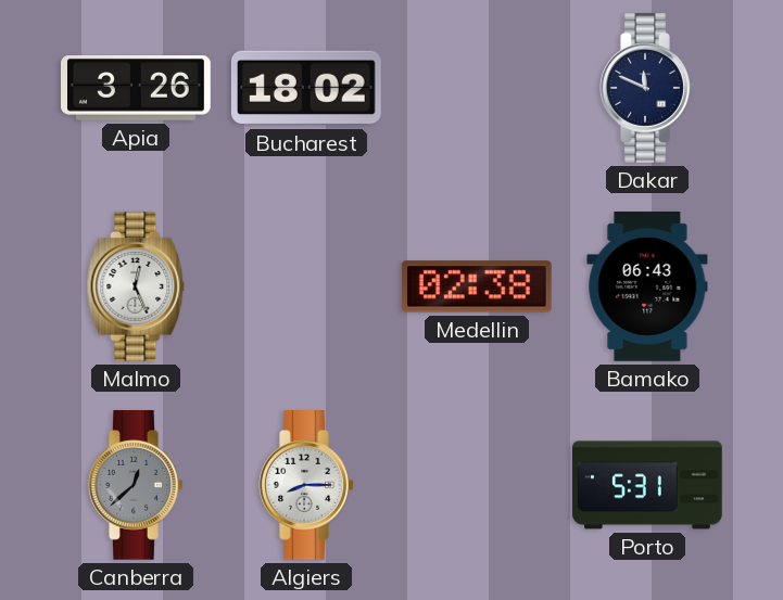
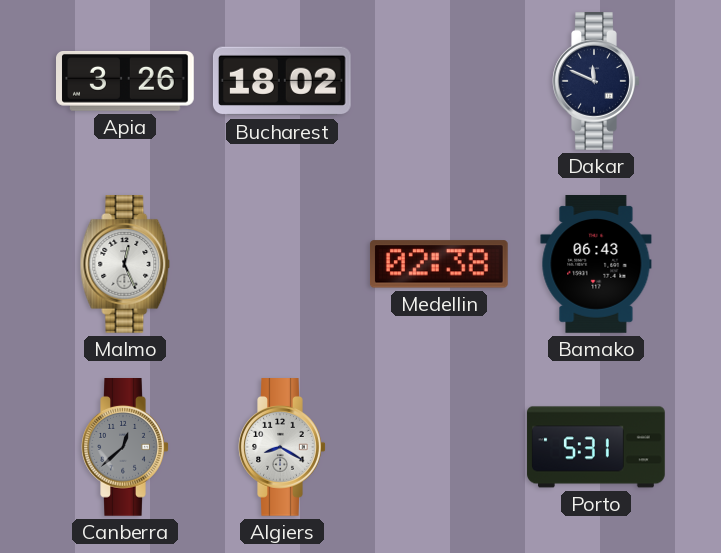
Algiers: 8:15 -> 8:20
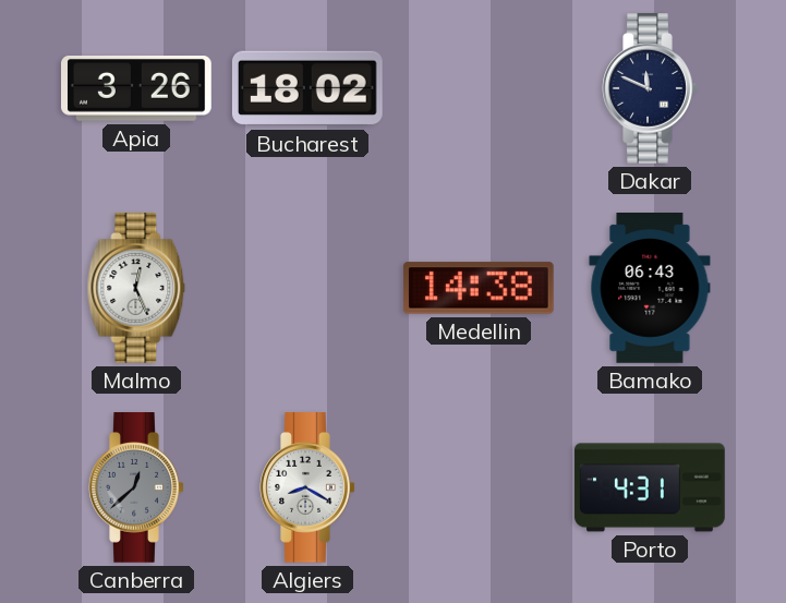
Medellin: 02:38 -> 14:38
Porto: 5:31 -> 4:31
